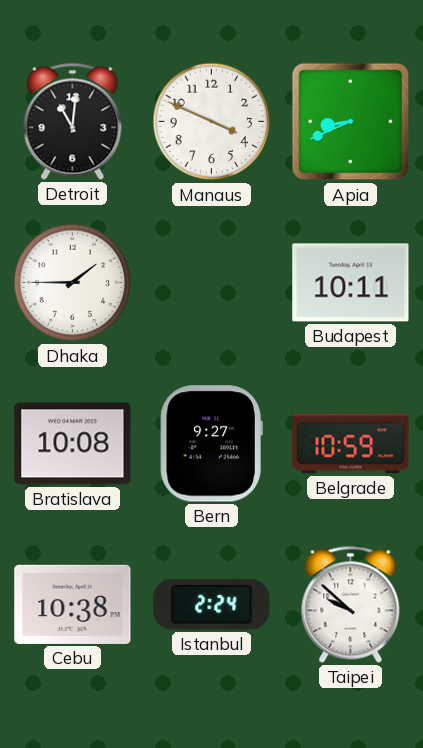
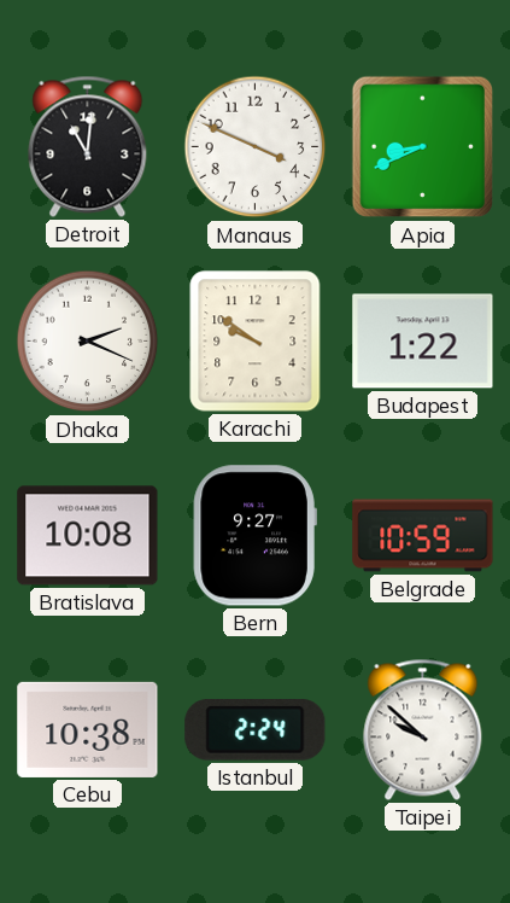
Dhaka: 1:45 -> 2:19
Karachi: none -> 9:51
Budapest: 10:11 -> 1:22
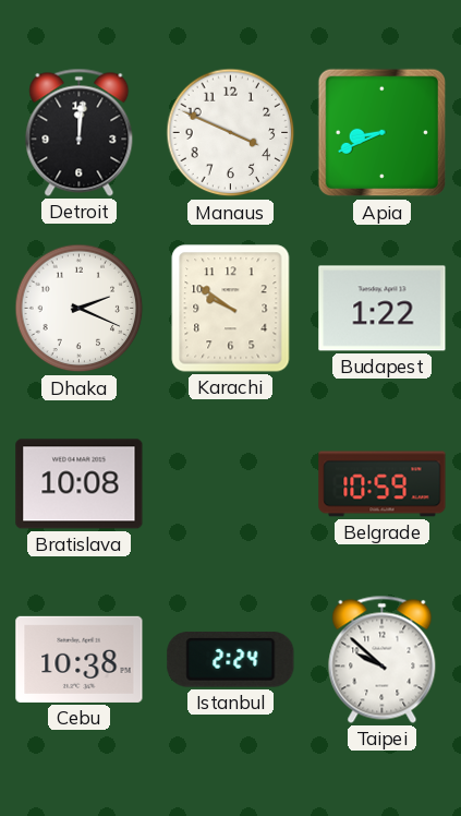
Detroit: 11:01 -> 12:01
Bern: 9:27 -> none
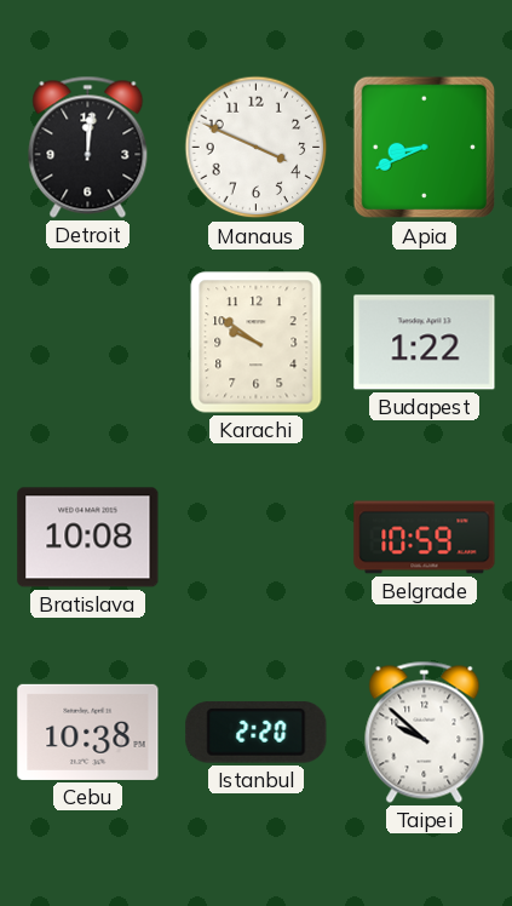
Dhaka: 2:19 -> none
Istanbul: 2:24 -> 2:20
